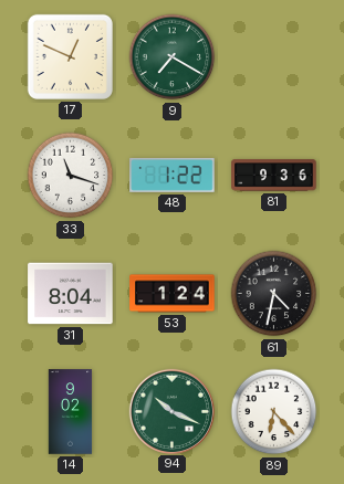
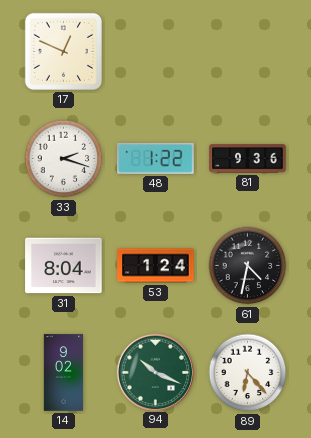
9: 7:20 -> none
33: 11:18 -> 2:18
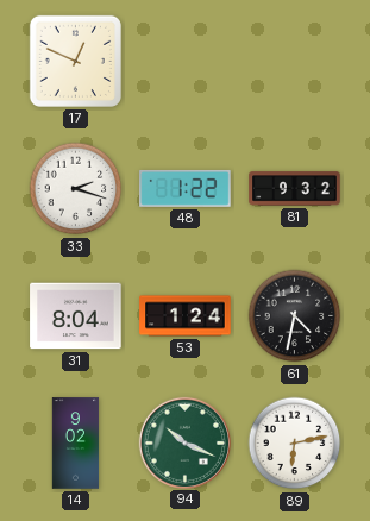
81: 9:36 -> 9:32
89: 6:23 -> 6:13
